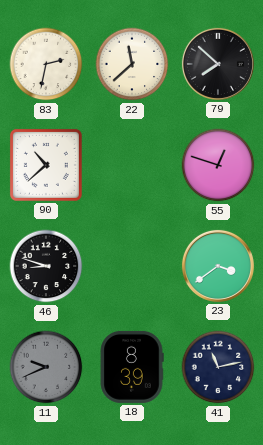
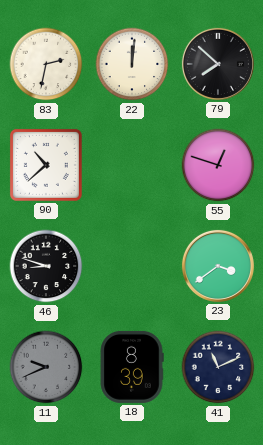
22: 11:38 -> 12:01
41: 11:13 -> 11:11
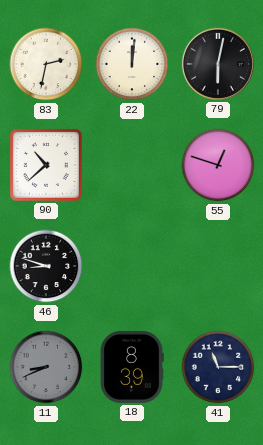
79: 7:52 -> 6:02
23: 3:39 -> none
11: 9:41 -> 8:41
41: 11:11 -> 11:15
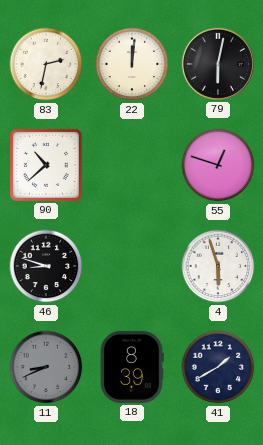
4: none -> 5:57
41: 11:15 -> 1:40
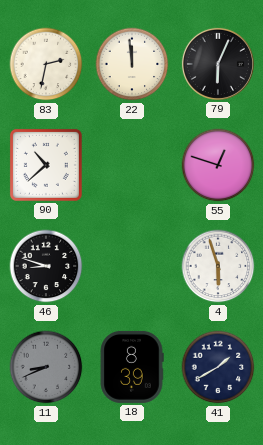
22: 12:01 -> 11:59
79: 6:02 -> 6:04
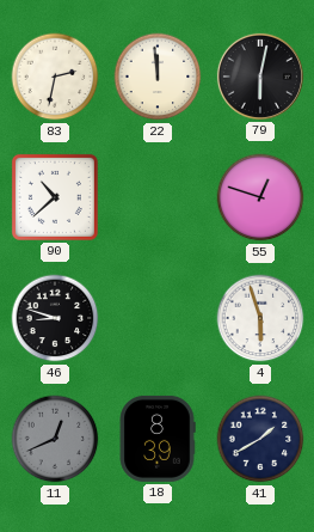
79: 6:04 -> 6:02
11: 8:41 -> 12:41
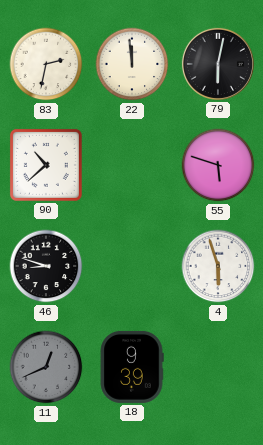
55: 12:48 -> 5:48
18: 8:39 -> 9:39
41: 1:40 -> none
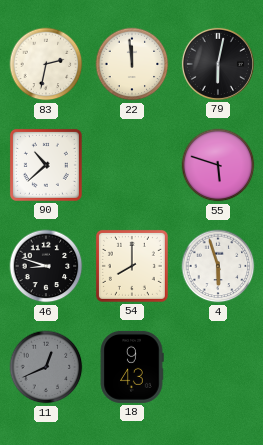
54: none -> 8:00
18: 9:39 -> 9:43
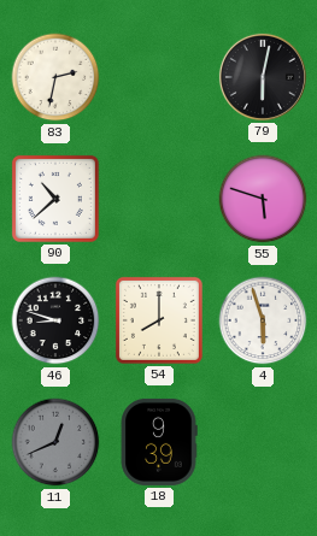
22: 11:59 -> none
18: 9:43 -> 9:39
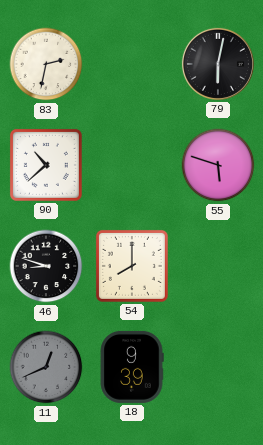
4: 5:57 -> none
